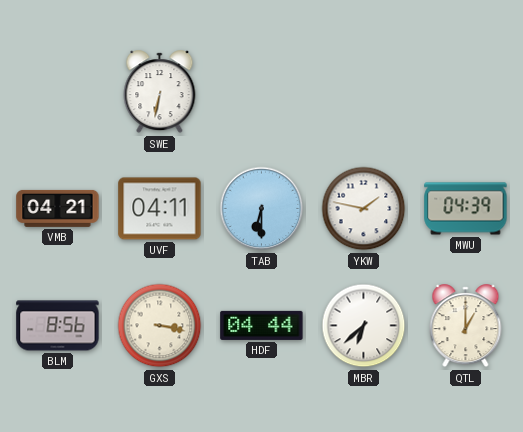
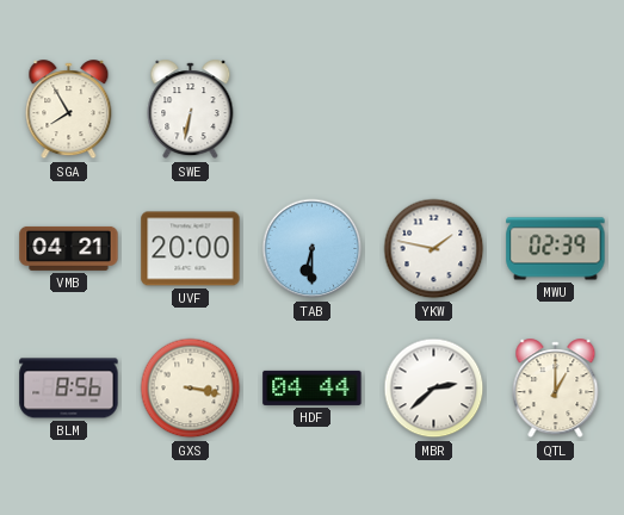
SGA: none -> 7:55
UVF: 04:11 -> 20:00
MWU: 04:39 -> 02:39
MBR: 6:38 -> 2:38
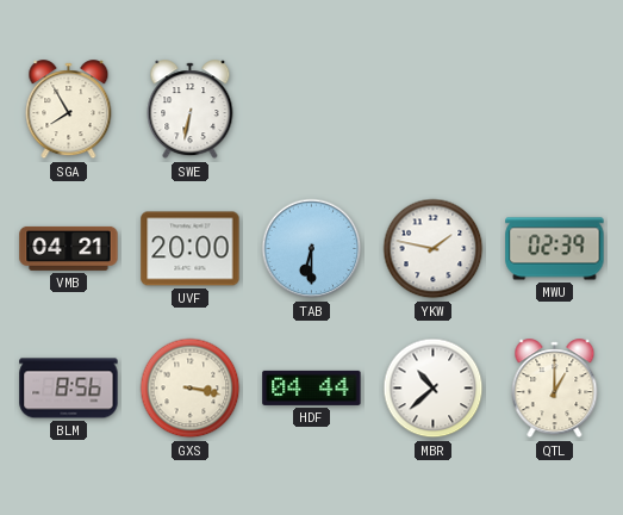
MBR: 2:38 -> 10:38
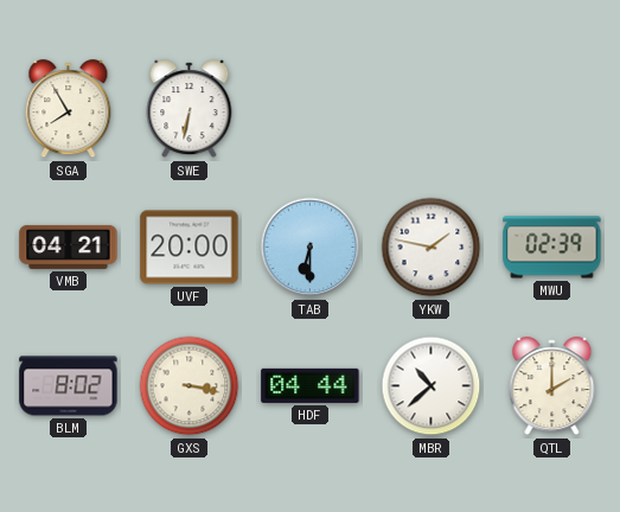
BLM: 8:56 -> 8:02
QTL: 1:00 -> 2:00
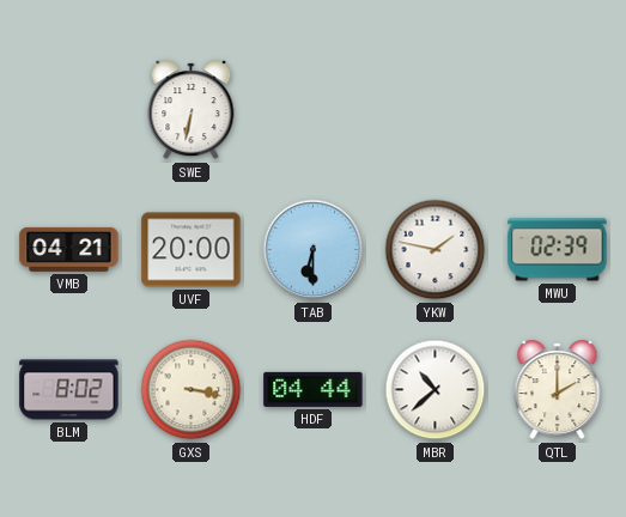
SGA: 7:55 -> none
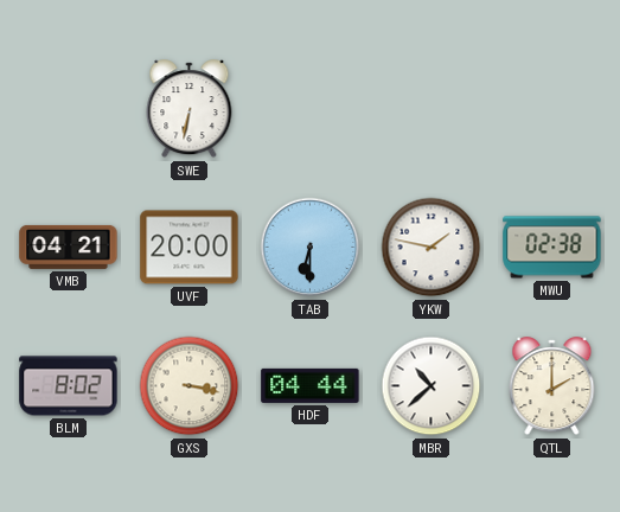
MWU: 02:39 -> 02:38
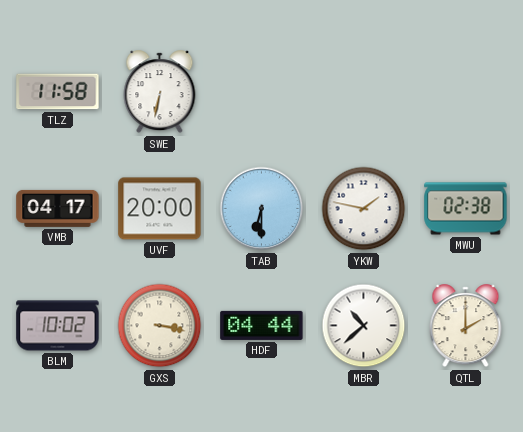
TLZ: none -> 11:58
VMB: 04:21 -> 04:17
BLM: 8:02 -> 10:02
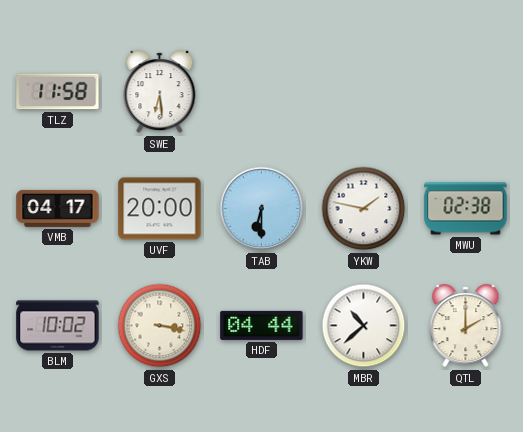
SWE: 6:32 -> 6:29
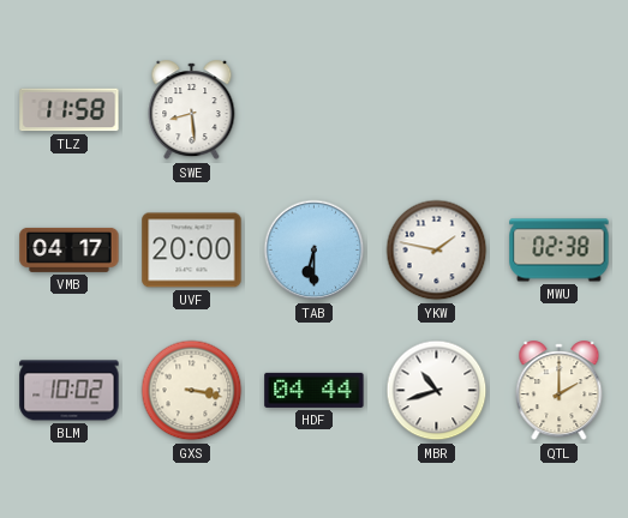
SWE: 6:29 -> 8:29
MBR: 10:38 -> 10:42
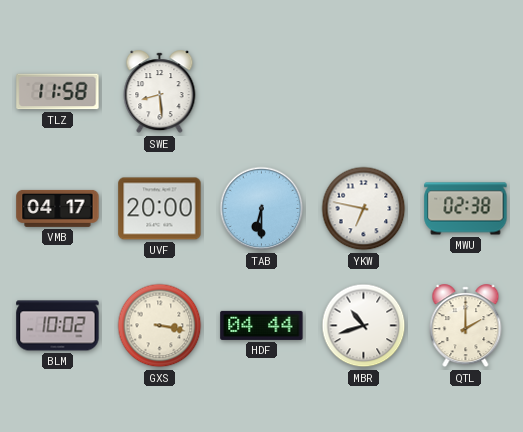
YKW: 1:47 -> 6:47
